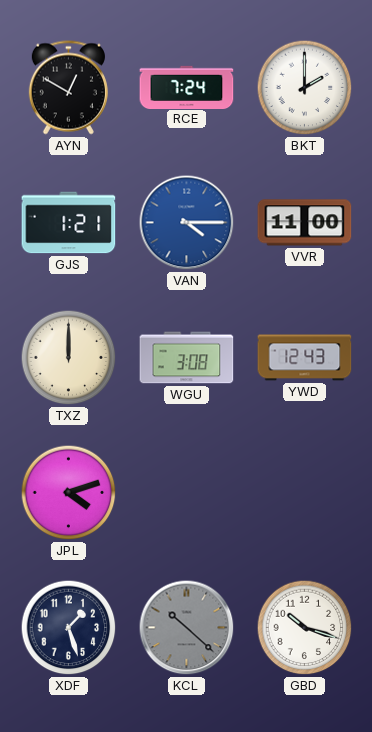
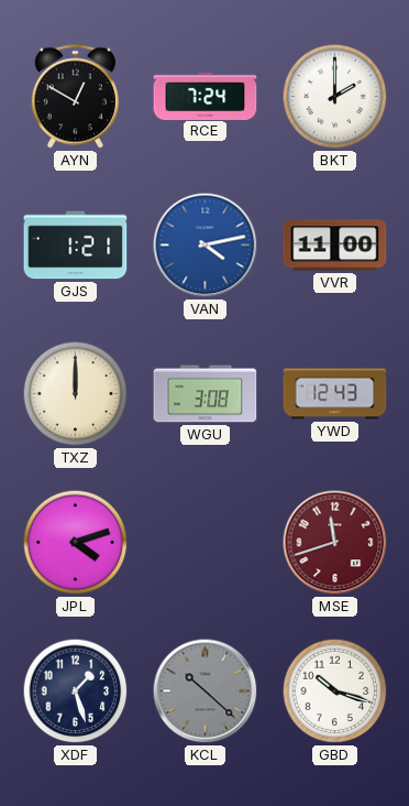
VAN: 4:15 -> 4:13
MSE: none -> 11:42
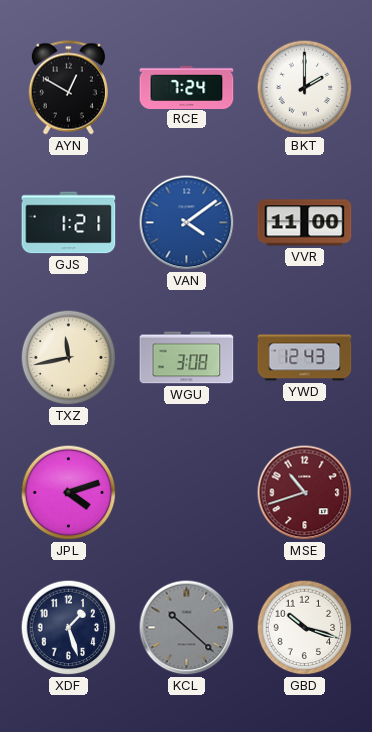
VAN: 4:13 -> 4:09
TXZ: 12:00 -> 11:43
MSE: 11:42 -> 10:42
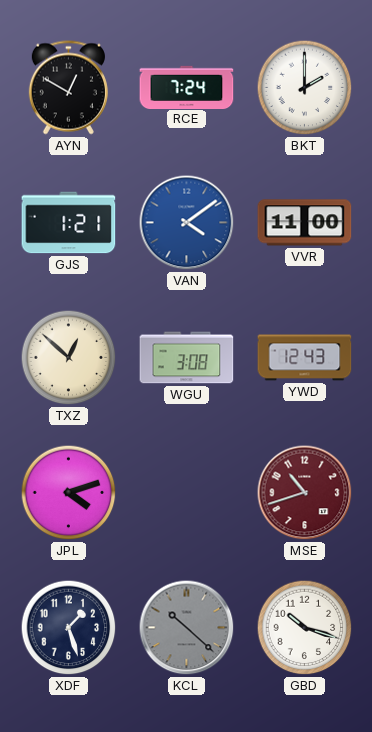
TXZ: 11:43 -> 12:52
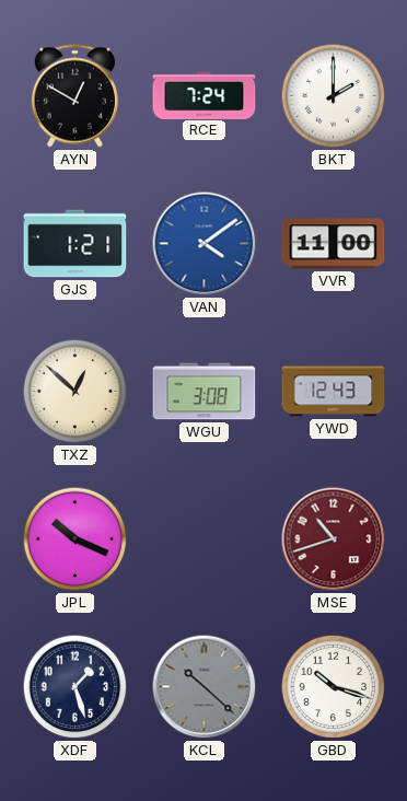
JPL: 4:12 -> 10:19
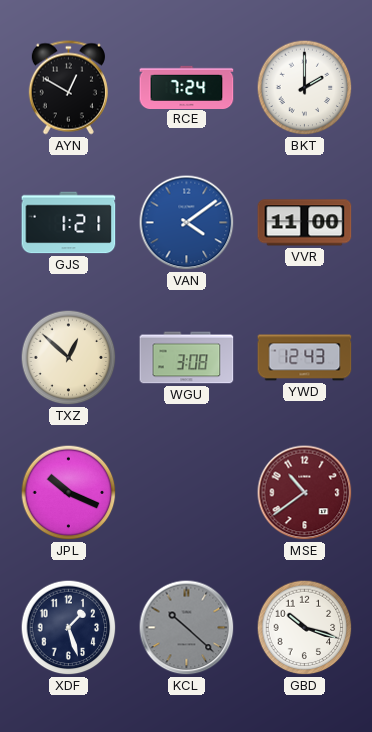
MSE: 10:42 -> 10:39
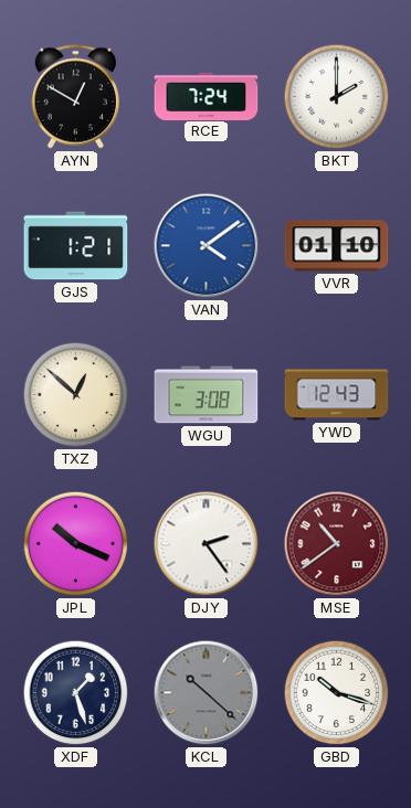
VVR: 11:00 -> 01:10
DJY: none -> 2:24
